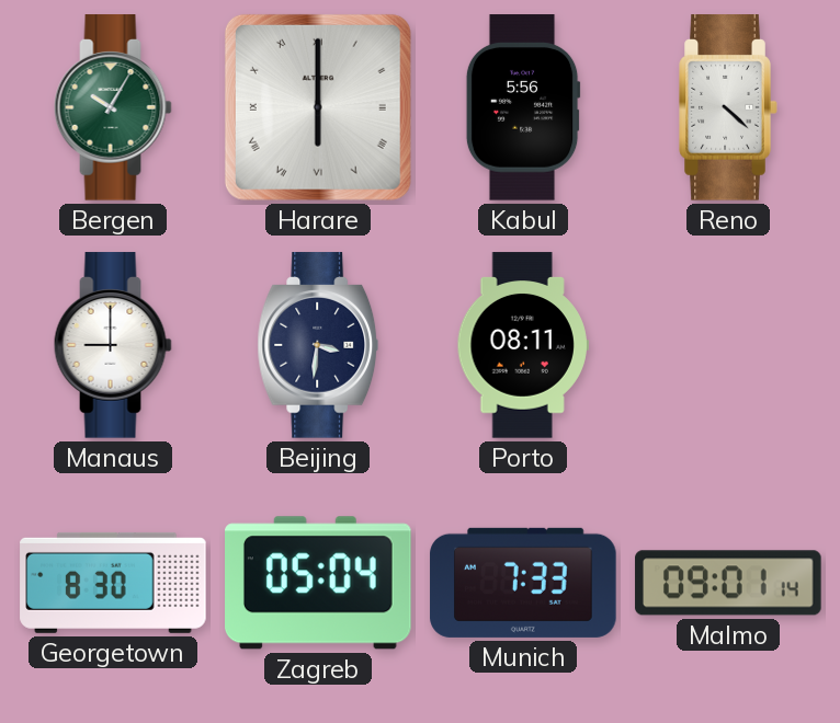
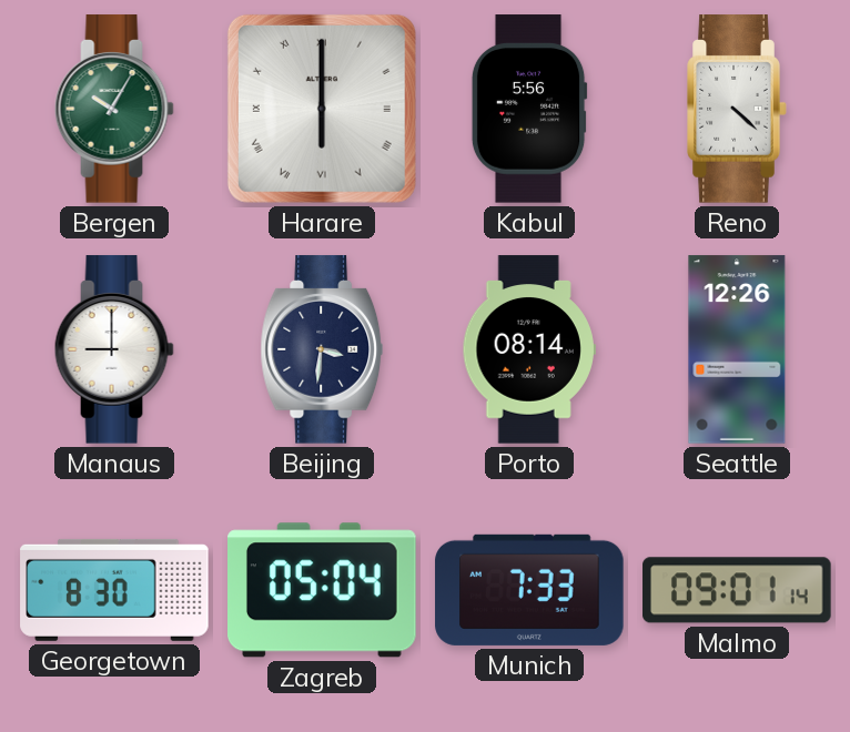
Porto: 08:11 -> 08:14
Seattle: none -> 12:26
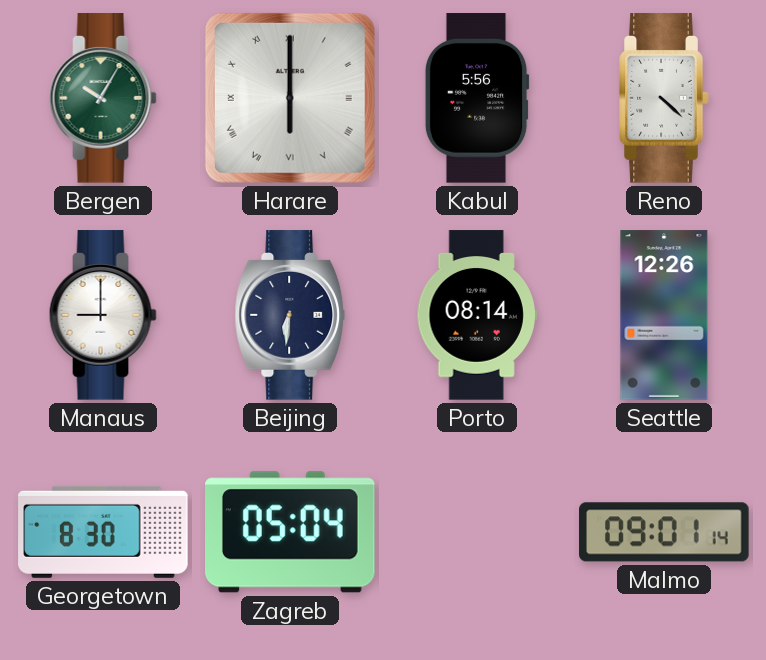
Beijing: 3:31 -> 6:31
Munich: 7:33 -> none
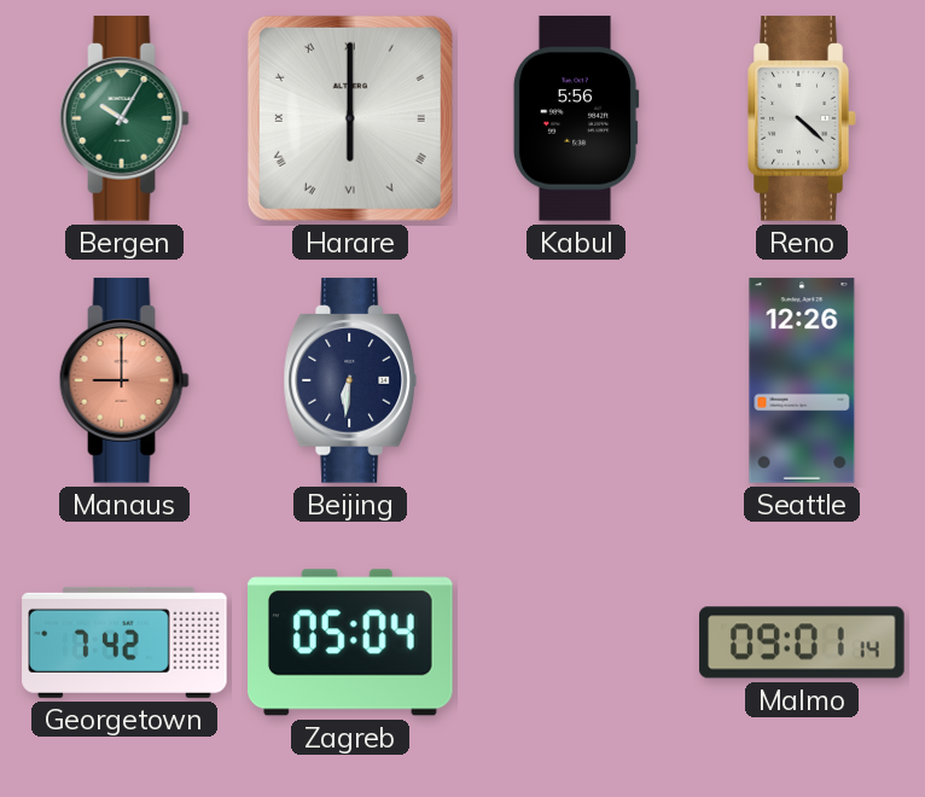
Manaus dial: white -> salmon
Porto: 08:14 -> none
Georgetown: 8:30 -> 7:42
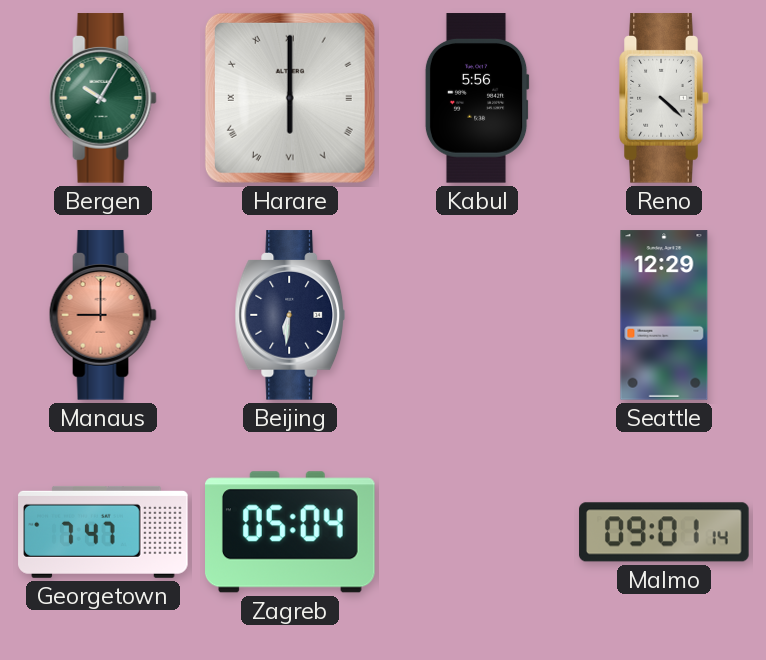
Seattle: 12:26 -> 12:29
Georgetown: 7:42 -> 7:47
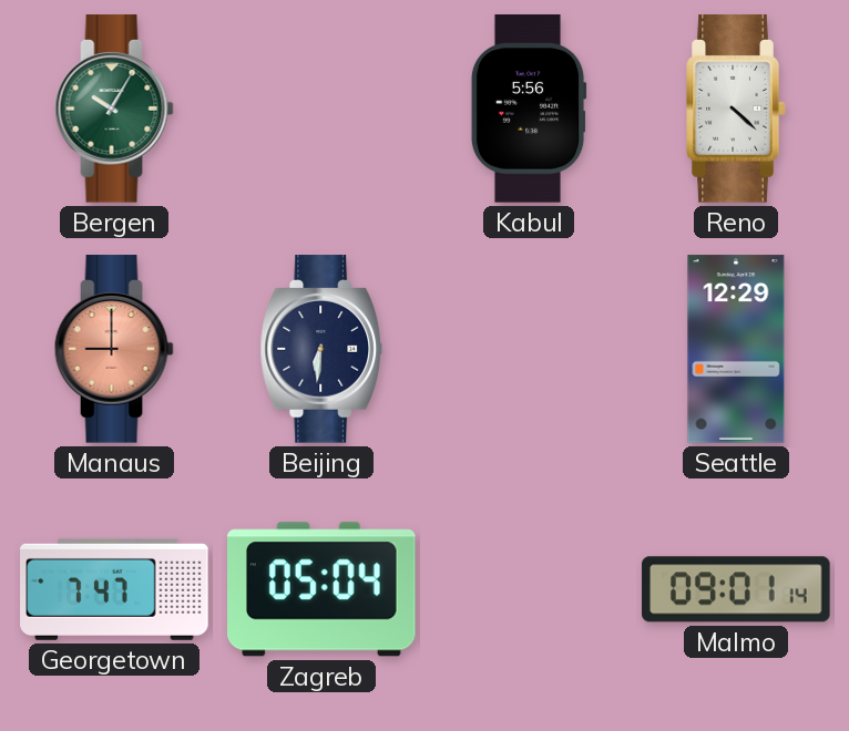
Harare: 6:00 -> none
